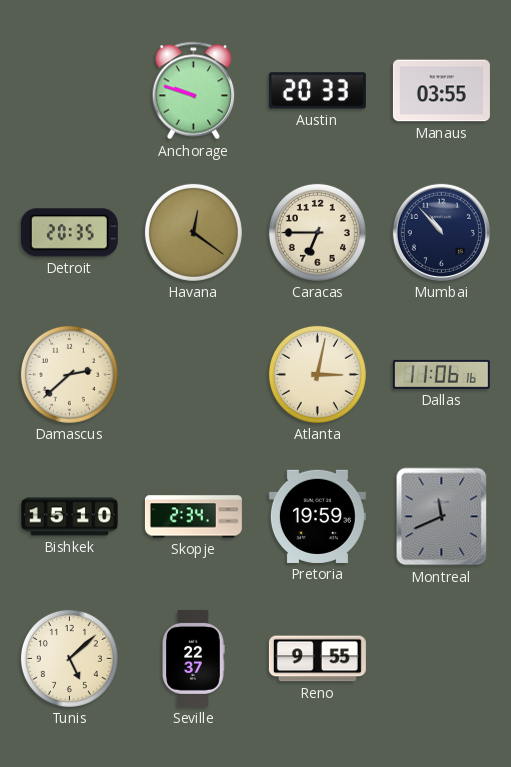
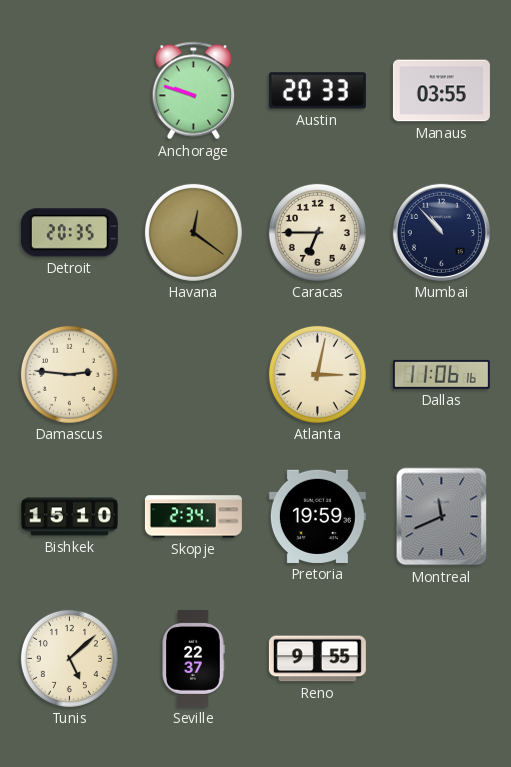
Damascus: 2:38 -> 2:46
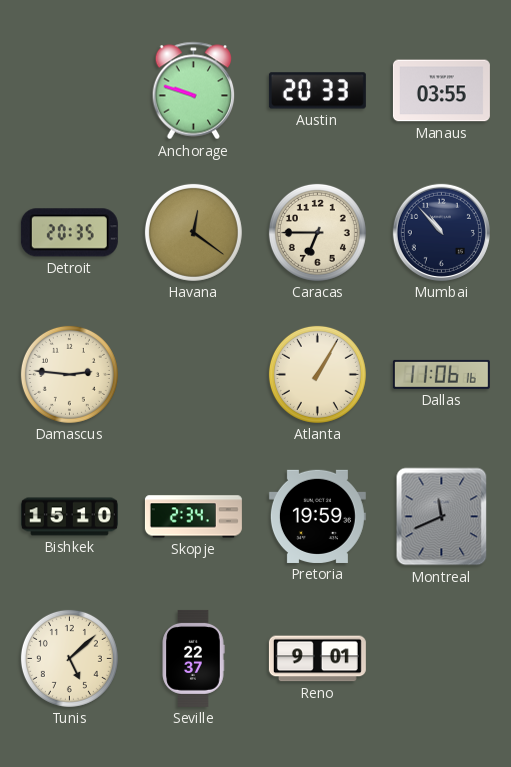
Atlanta: 3:02 -> 1:05
Reno: 9:55 -> 9:01
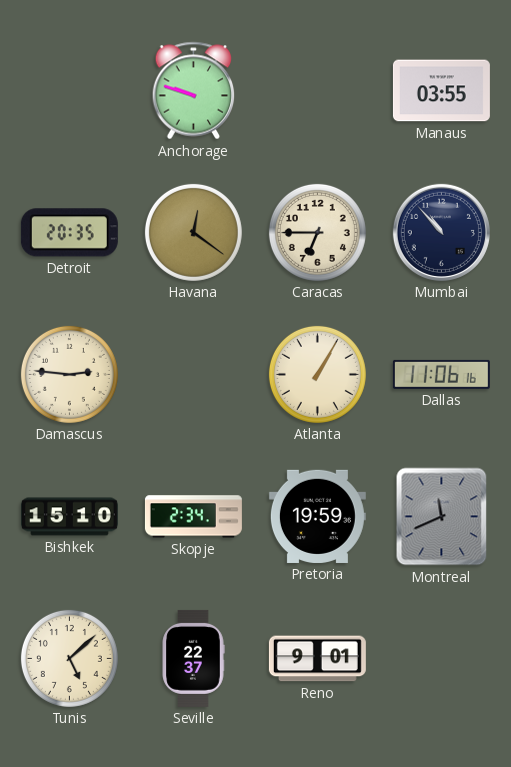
Austin: 20:33 -> none
